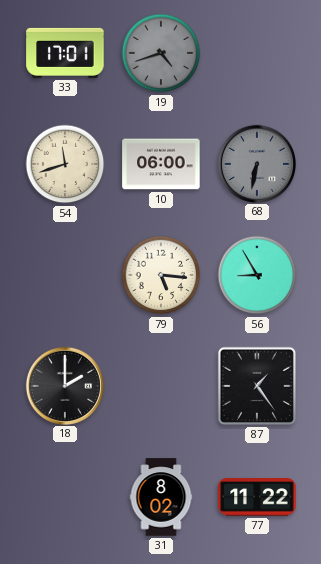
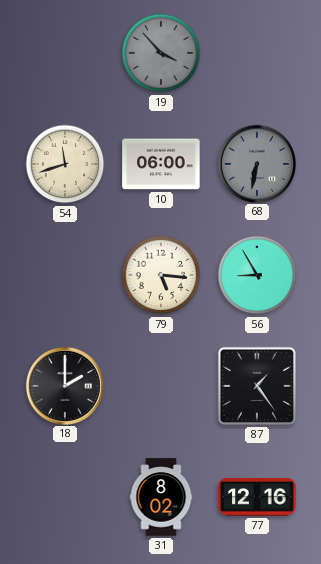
33: 17:01 -> none
19: 4:42 -> 3:53
77: 11:22 -> 12:16
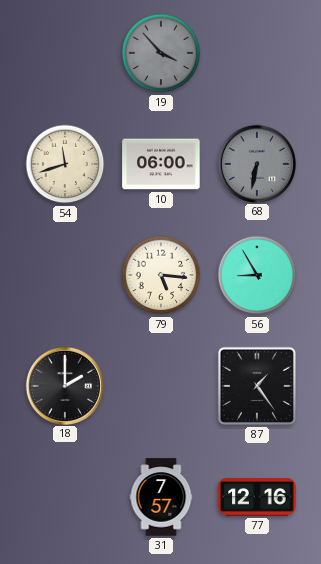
31: 8:02 -> 7:57
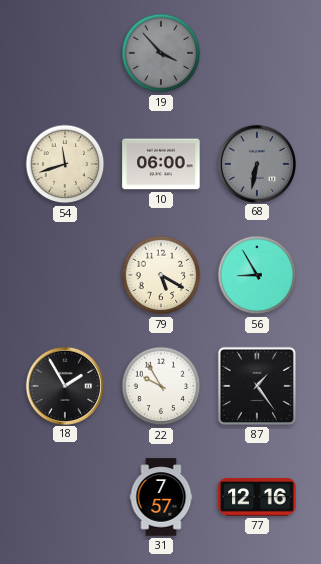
79: 5:16 -> 5:20
18: 2:00 -> 1:55
22: none -> 9:55
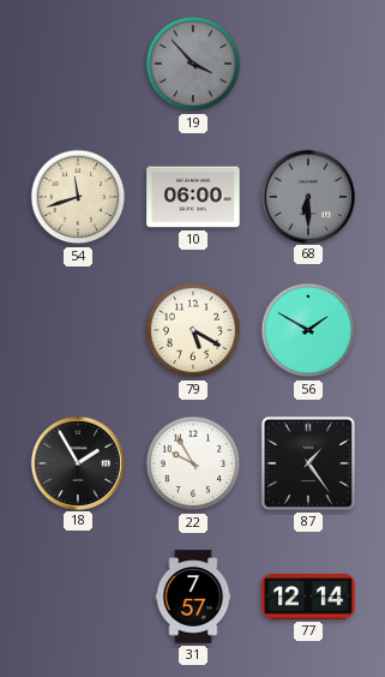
68: 6:32 -> 6:30
56: 8:55 -> 1:50
77: 12:16 -> 12:14
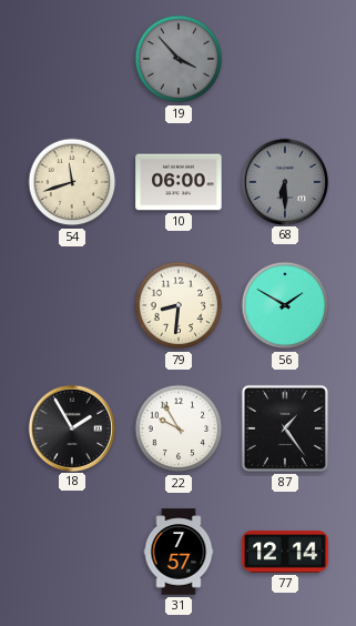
79: 5:20 -> 8:31
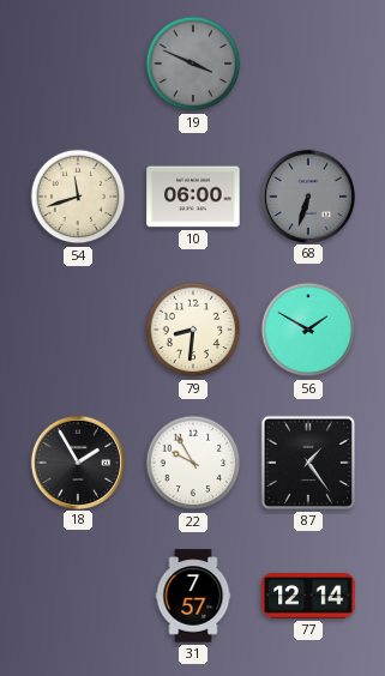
19: 3:53 -> 3:49
68: 6:30 -> 6:33
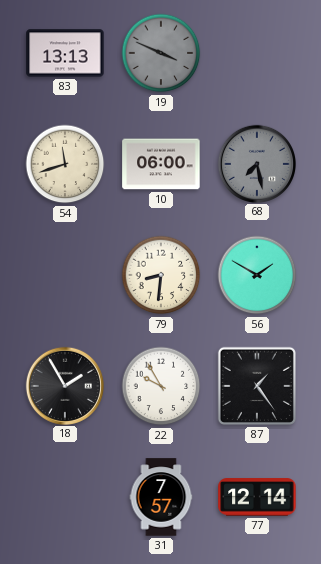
83: none -> 13:13
68: 6:33 -> 7:28
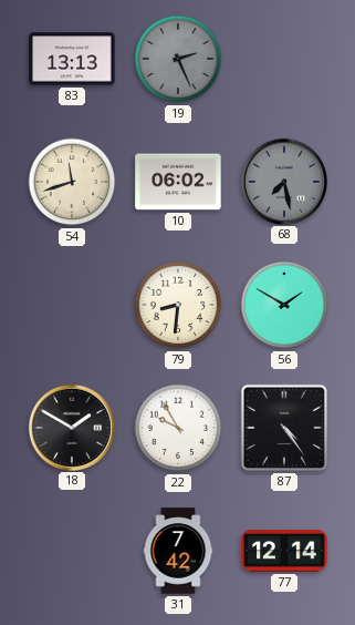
19: 3:49 -> 2:26
10: 06:00 -> 06:02
18: 1:55 -> 1:50
87: 1:24 -> 4:24
31: 7:57 -> 7:42
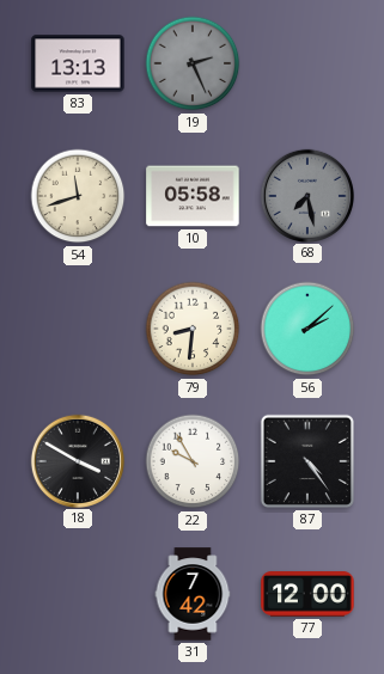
10: 06:02 -> 05:58
56: 1:50 -> 2:08
18: 1:50 -> 3:50
77: 12:14 -> 12:00
